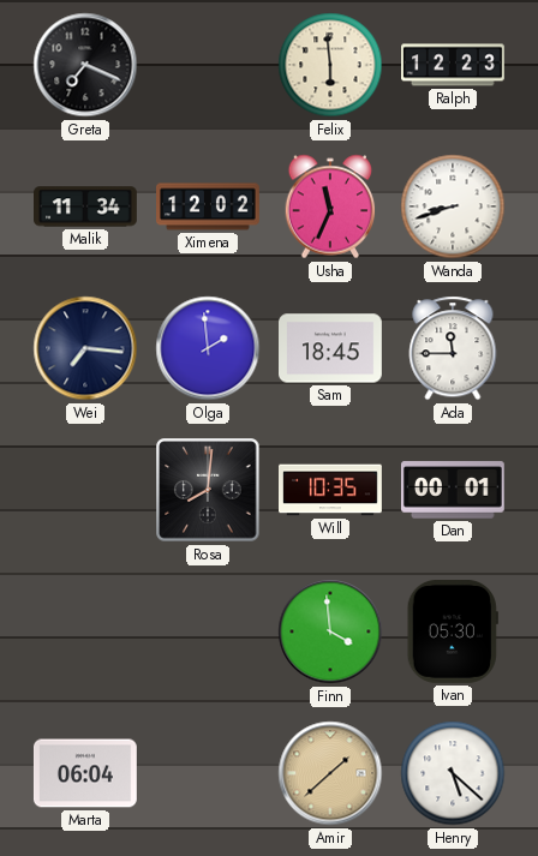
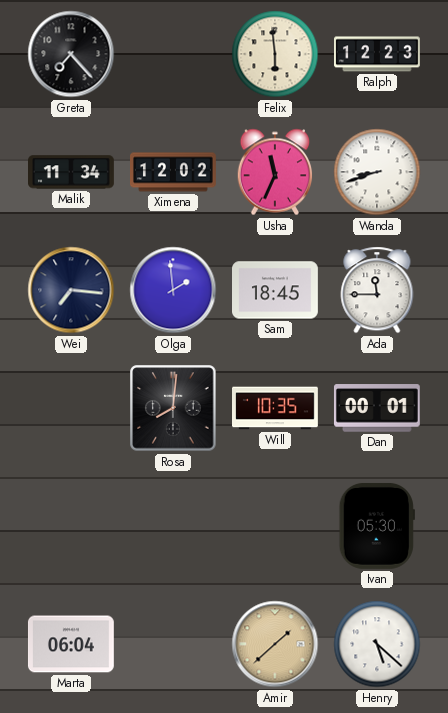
Greta: 7:19 -> 7:23
Finn: 3:59 -> none
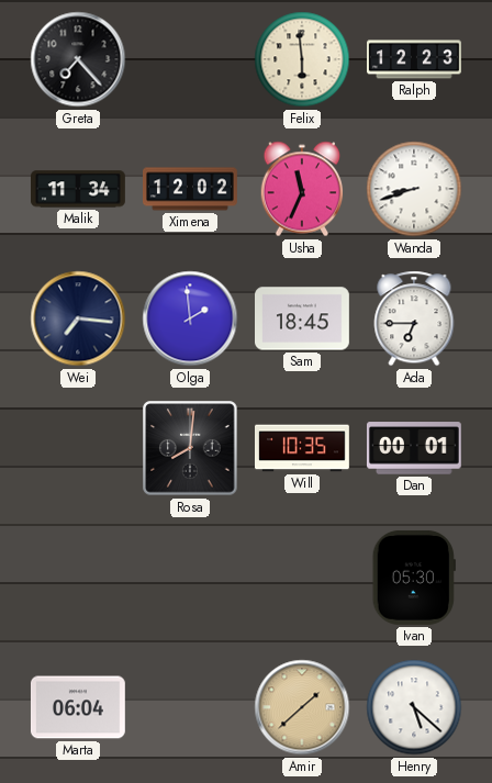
Ada: 11:45 -> 6:45
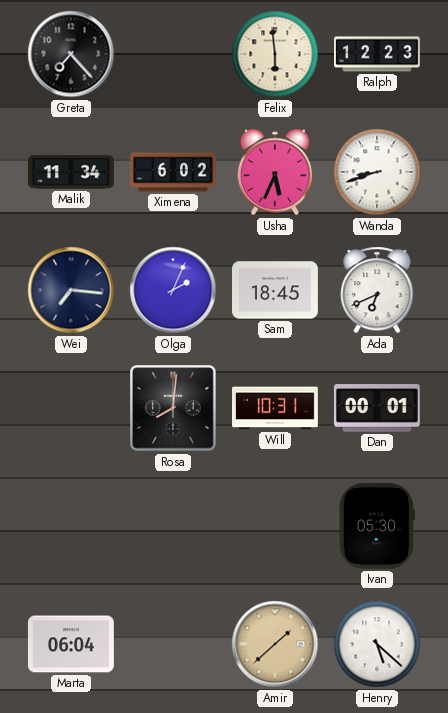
Ximena: 12:02 -> 6:02
Usha: 11:34 -> 5:34
Olga: 1:59 -> 2:04
Ada: 6:45 -> 6:41
Will: 10:35 -> 10:31
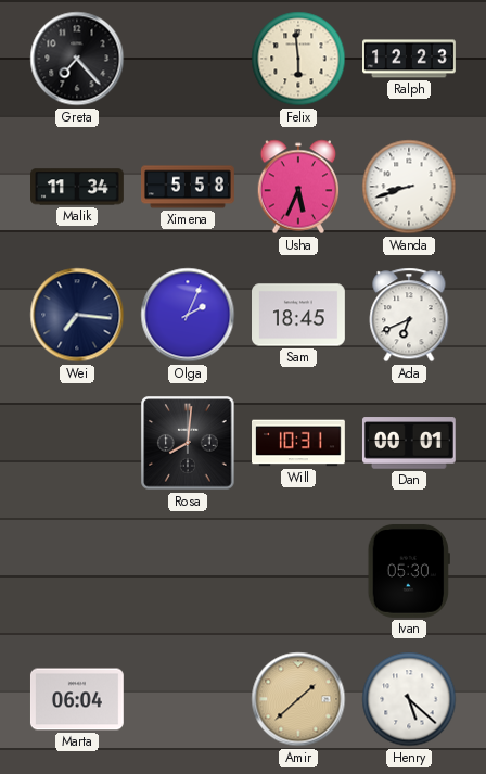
Ximena: 6:02 -> 5:58
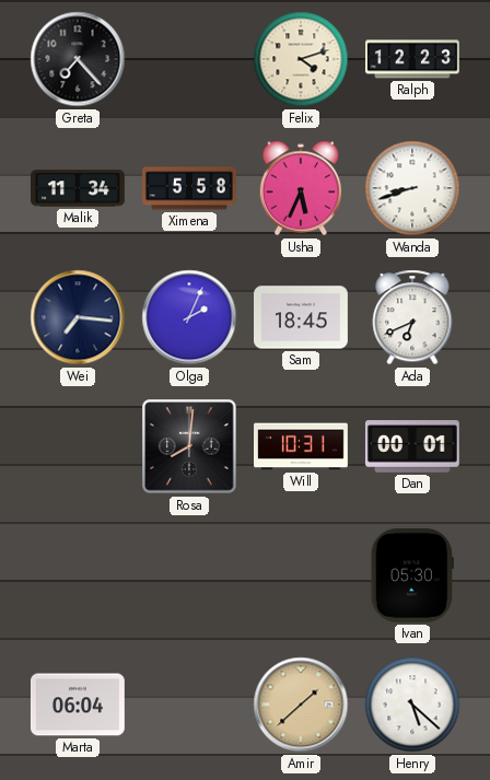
Felix: 5:59 -> 4:12
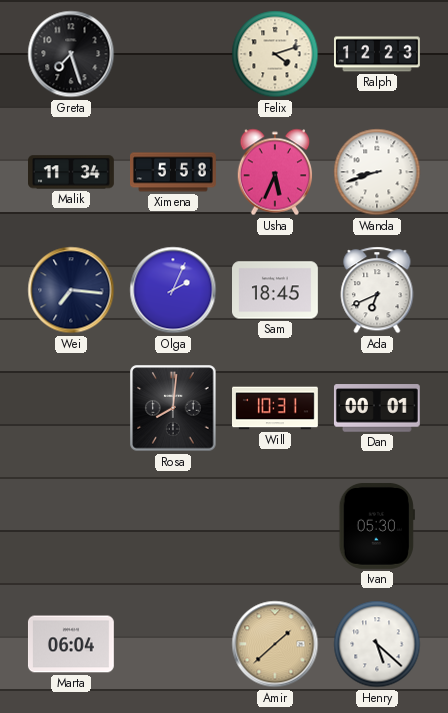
Greta: 7:23 -> 7:27
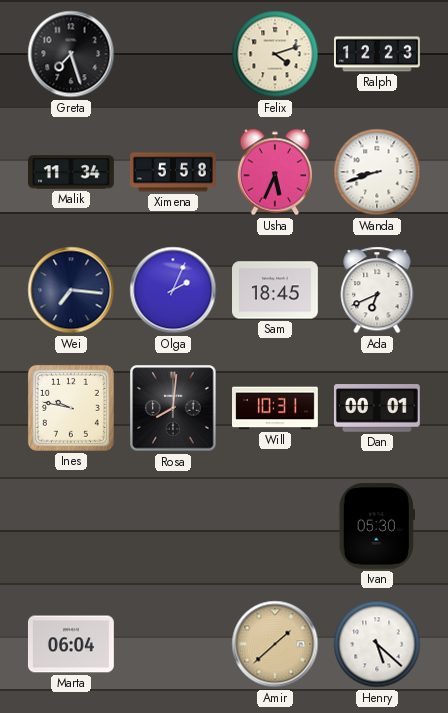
Ines: none -> 9:47
